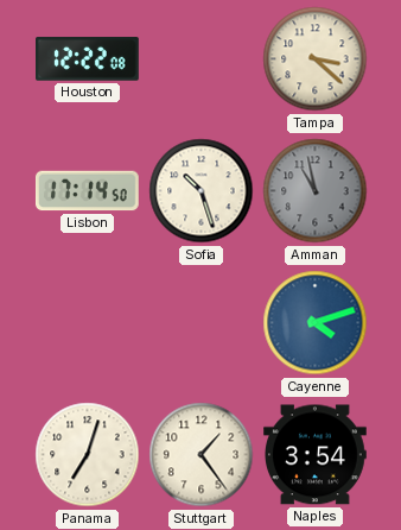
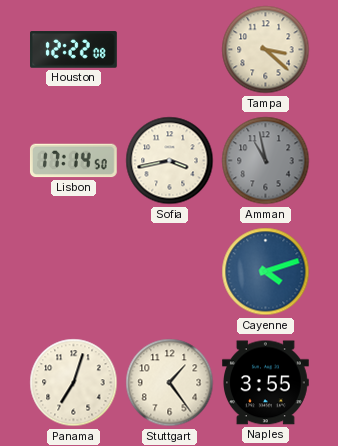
Sofia: 10:27 -> 3:43
Naples: 3:54 -> 3:55
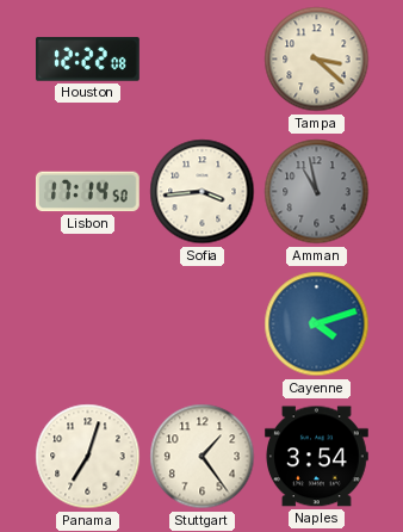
Sofia: 3:43 -> 3:44
Naples: 3:55 -> 3:54
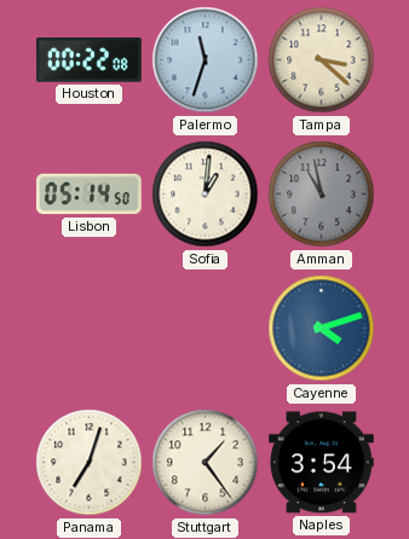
Houston: 12:22 -> 00:22
Palermo: none -> 11:33
Lisbon: 17:14 -> 05:14
Sofia: 3:44 -> 1:01
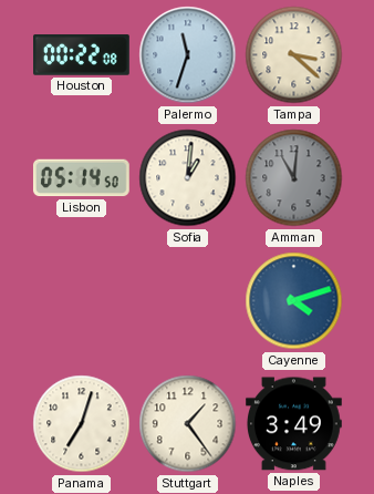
Amman: 10:58 -> 11:01
Naples: 3:54 -> 3:49
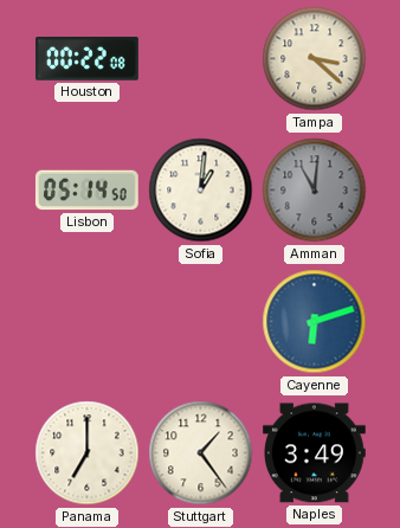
Palermo: 11:33 -> none
Cayenne: 4:12 -> 6:12
Panama: 7:03 -> 7:00
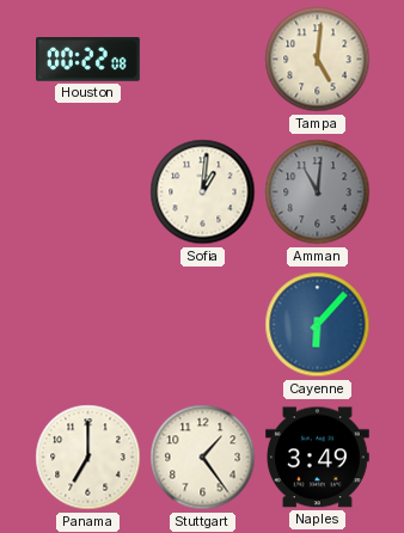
Tampa: 3:22 -> 5:01
Lisbon: 05:14 -> none
Cayenne: 6:12 -> 6:07
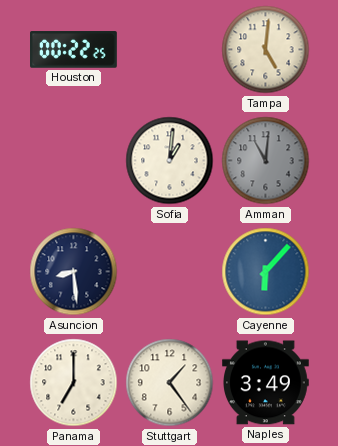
Houston: 00:22:08 -> 00:22:25
Asuncion: none -> 8:29
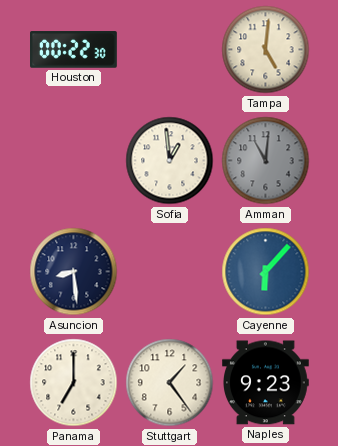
Houston: 00:22:25 -> 00:22:30
Sofia: 1:01 -> 12:59
Naples: 3:49 -> 9:23
